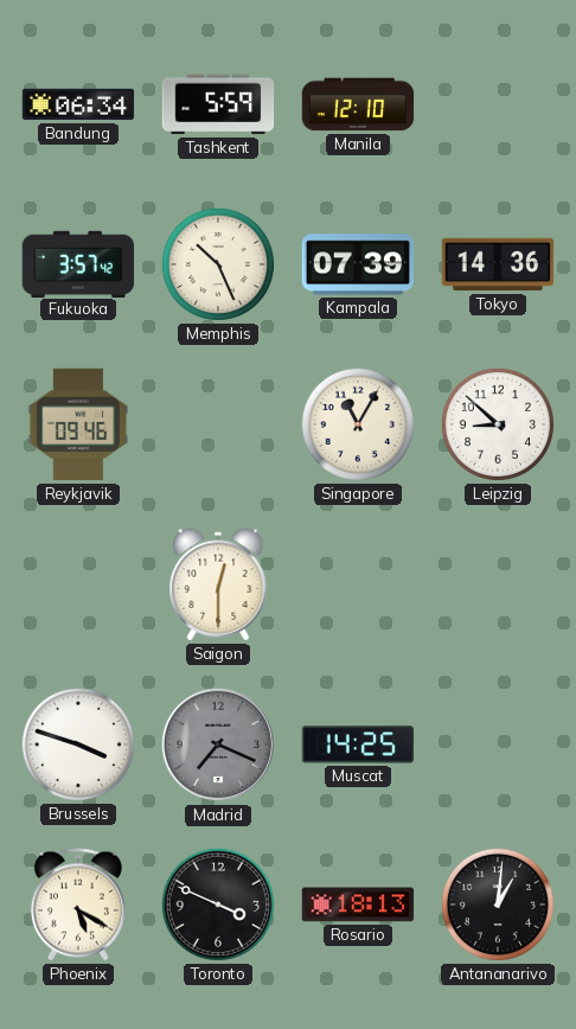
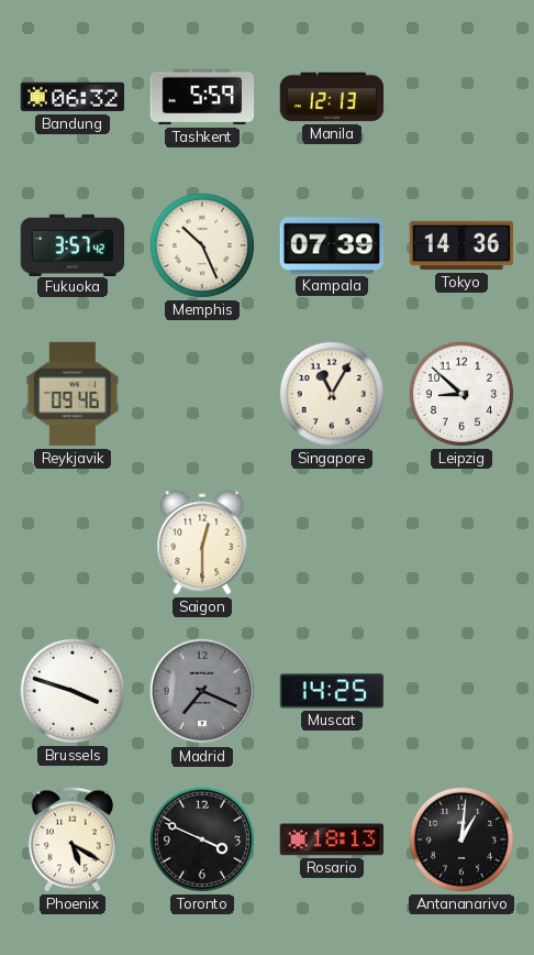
Bandung: 06:34 -> 06:32
Manila: 12:10 -> 12:13
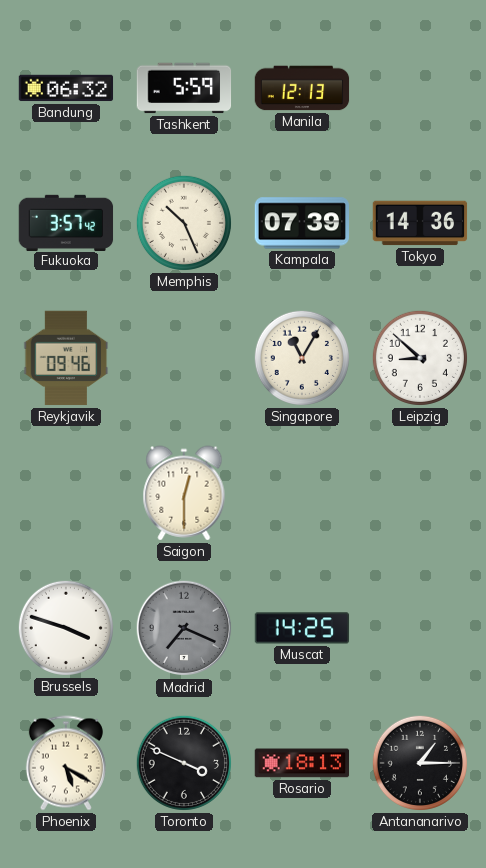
Antananarivo: 1:01 -> 1:15
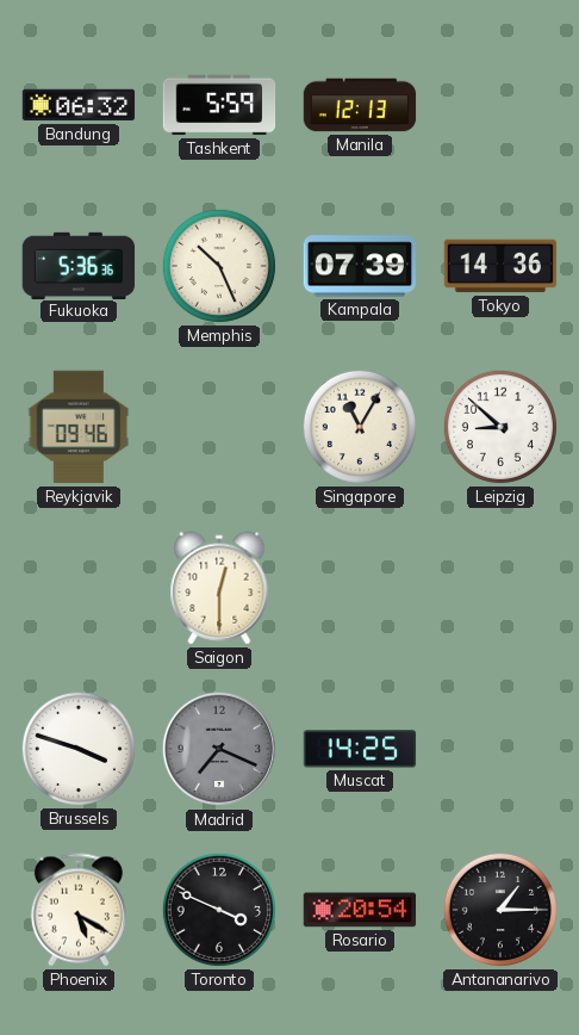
Fukuoka: 3:57 -> 5:36
Rosario: 18:13 -> 20:54
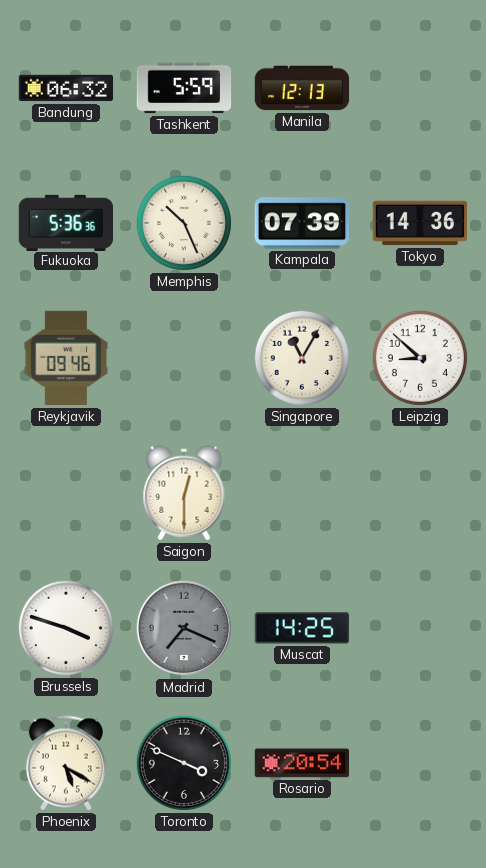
Antananarivo: 1:15 -> none
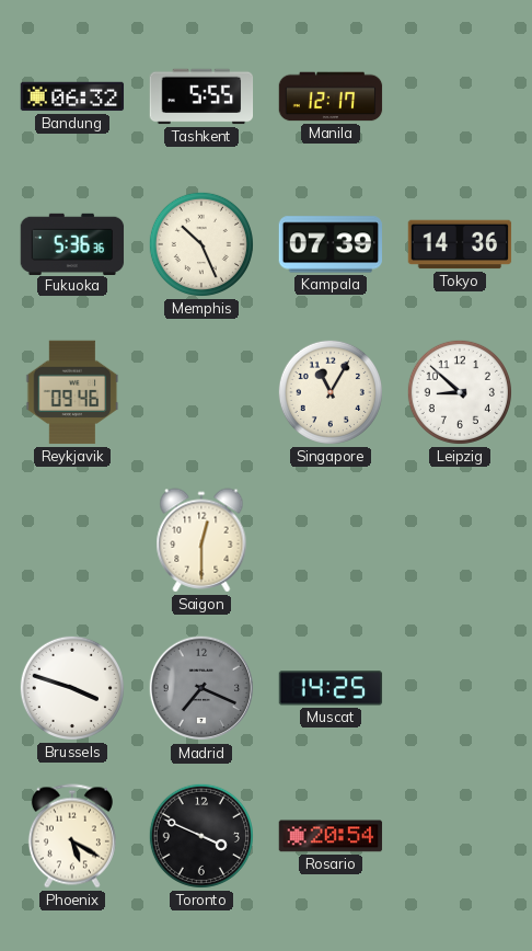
Tashkent: 5:59 -> 5:55
Manila: 12:13 -> 12:17
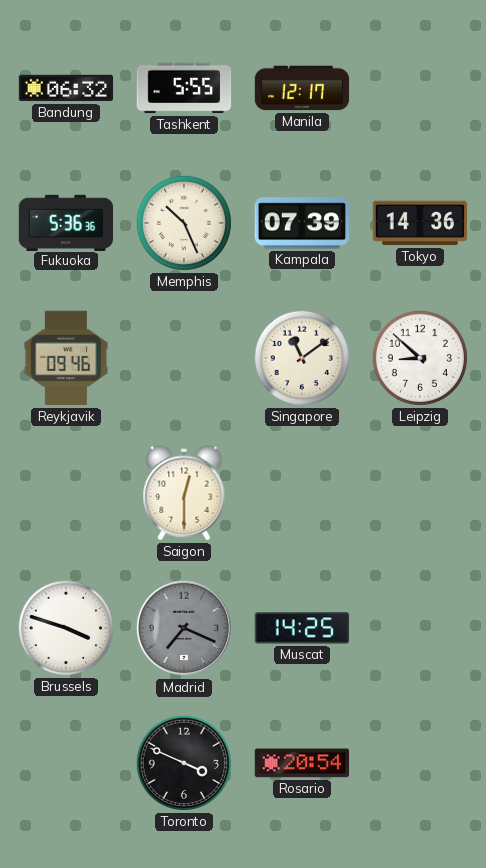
Singapore: 11:05 -> 11:09
Phoenix: 5:20 -> none
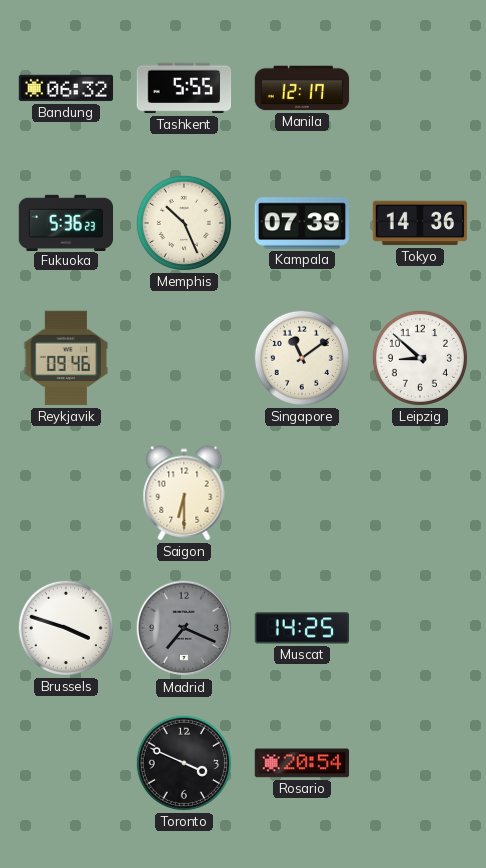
Fukuoka: 5:36:36 -> 5:36:23
Saigon: 12:30 -> 6:30
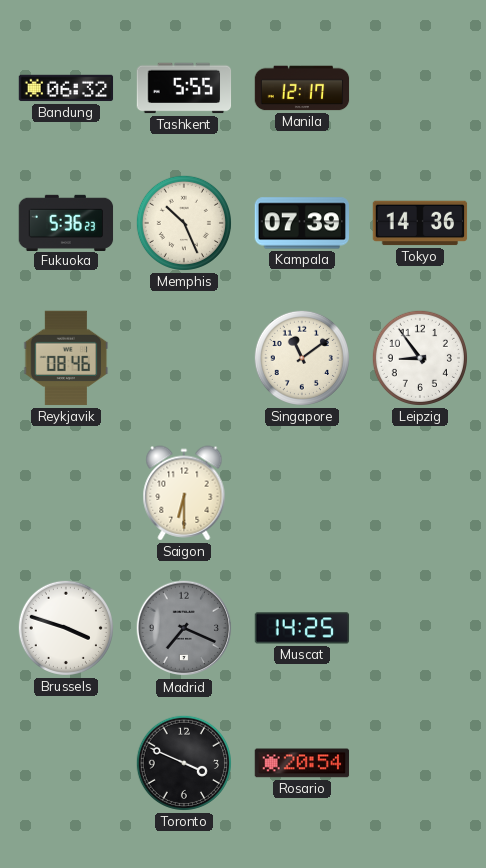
Reykjavik: 09:46 -> 08:46
Leipzig: 8:52 -> 8:54
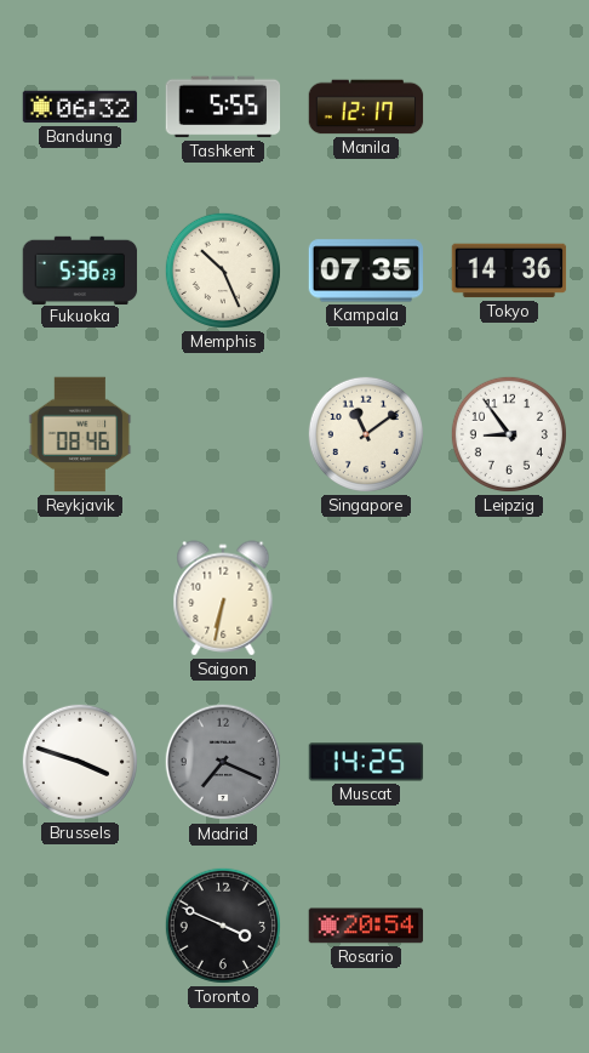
Kampala: 07:39 -> 07:35
Saigon: 6:30 -> 6:32
